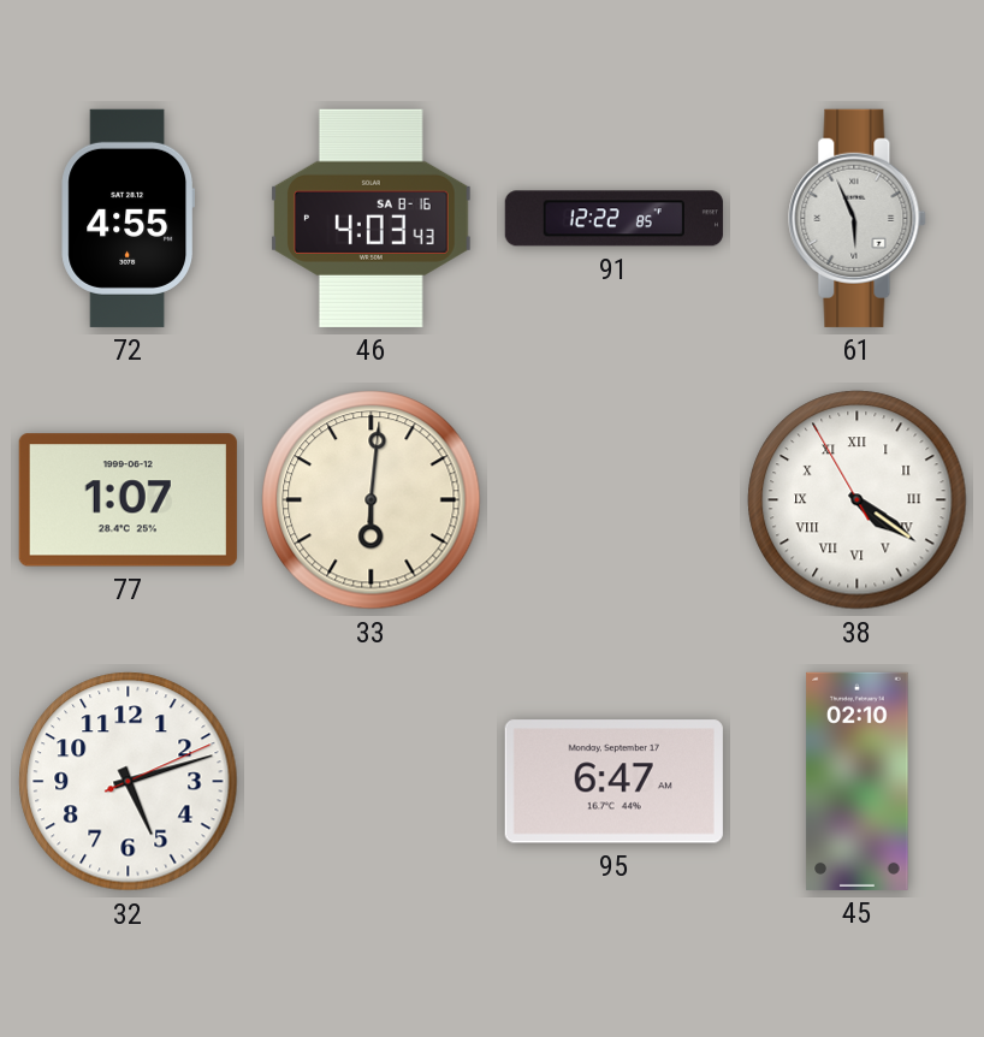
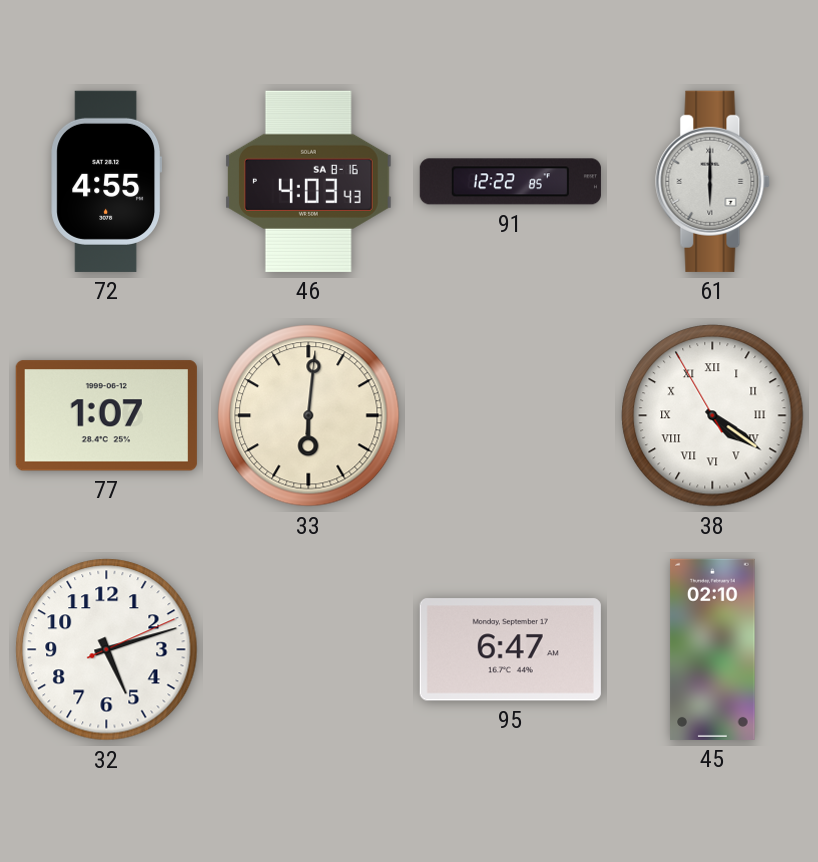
61: 5:56 -> 6:00
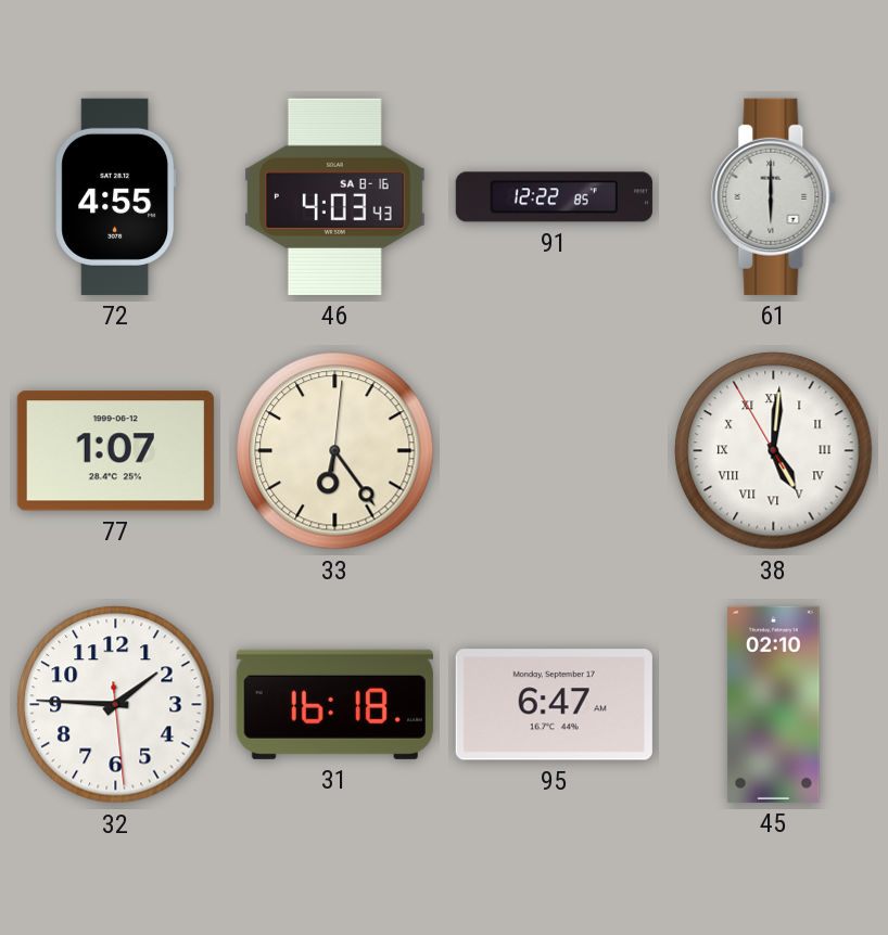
33: 6:01 -> 6:24
38: 4:20 -> 5:00
32: 5:12 -> 1:45
31: none -> 16:18
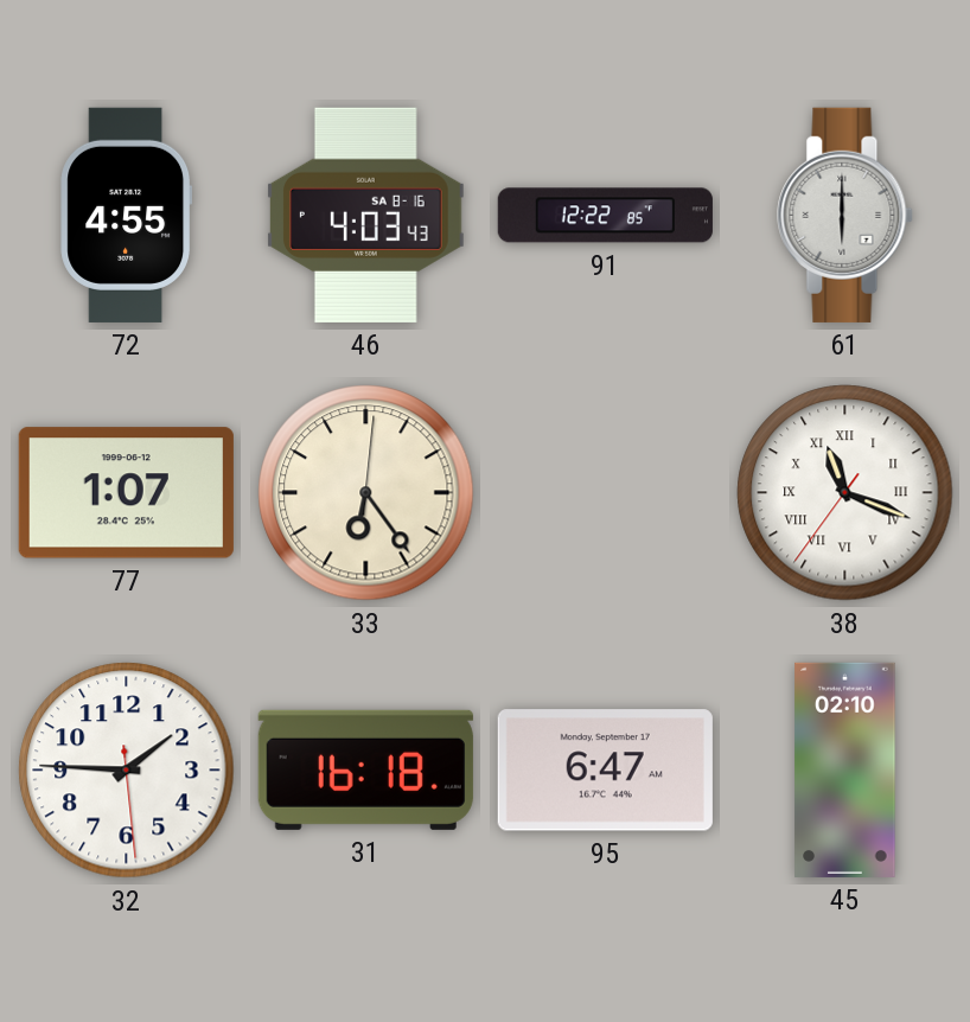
38: 5:00 -> 11:18
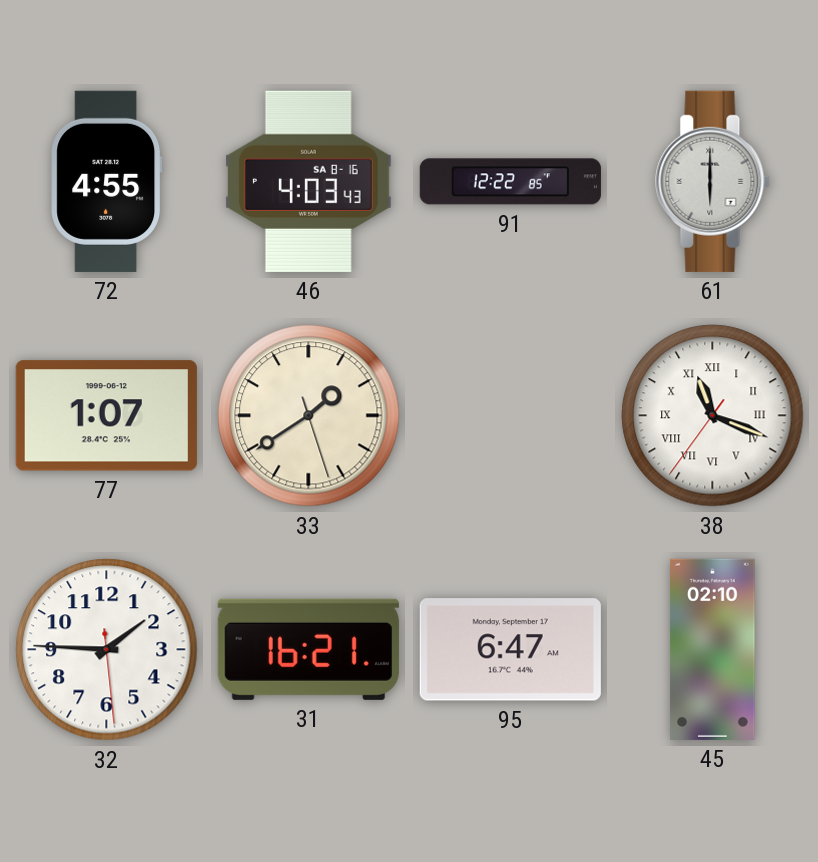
33: 6:24 -> 1:39
31: 16:18 -> 16:21
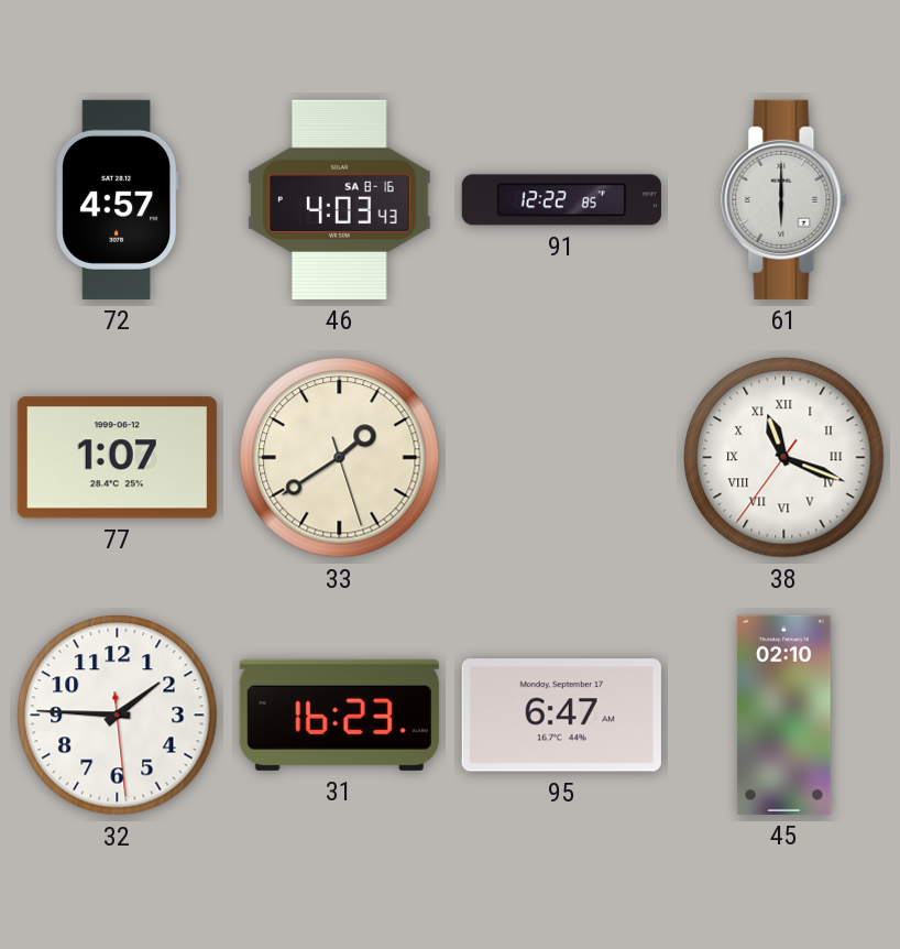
72: 4:55 -> 4:57
31: 16:21 -> 16:23
